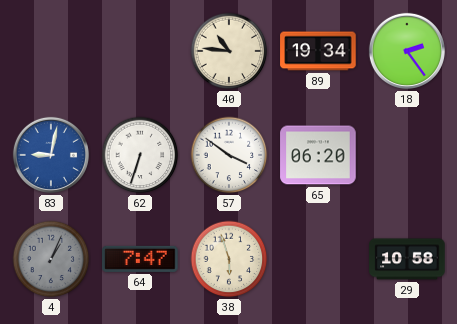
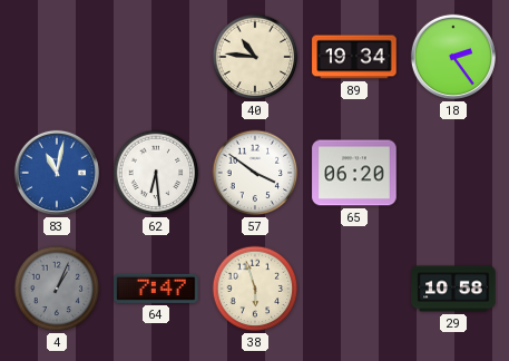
83: 9:02 -> 11:02
62: 6:33 -> 6:29
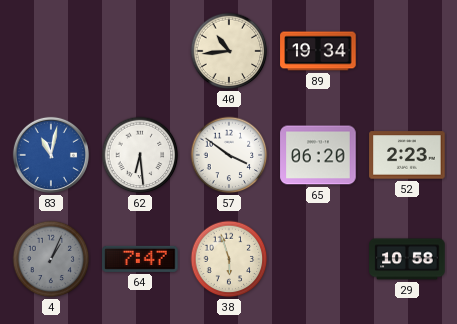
40: 10:46 -> 10:44
18: 2:24 -> none
52: none -> 2:23
